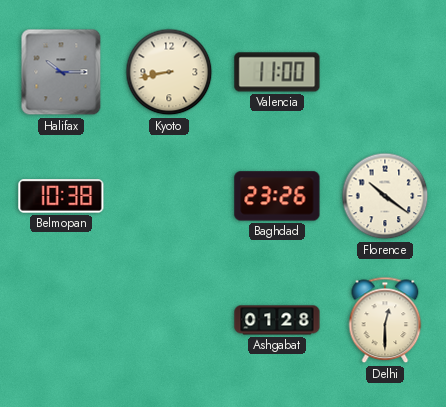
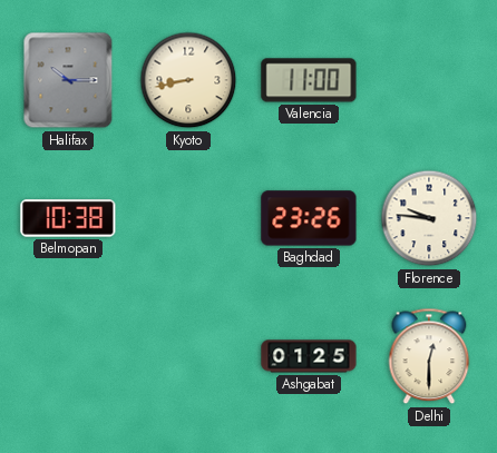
Florence: 10:21 -> 9:46
Ashgabat: 01:28 -> 01:25
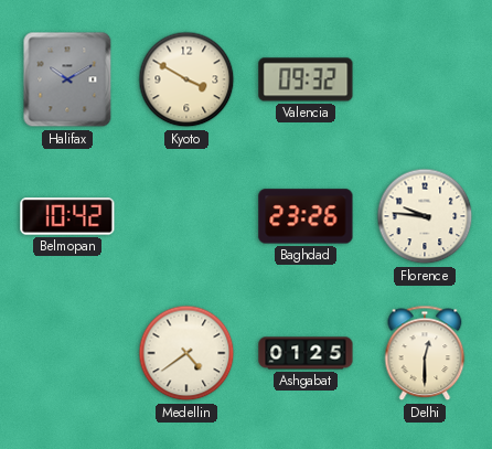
Halifax: 10:15 -> 10:10
Kyoto: 8:43 -> 3:50
Valencia: 11:00 -> 09:32
Belmopan: 10:38 -> 10:42
Medellin: none -> 4:39
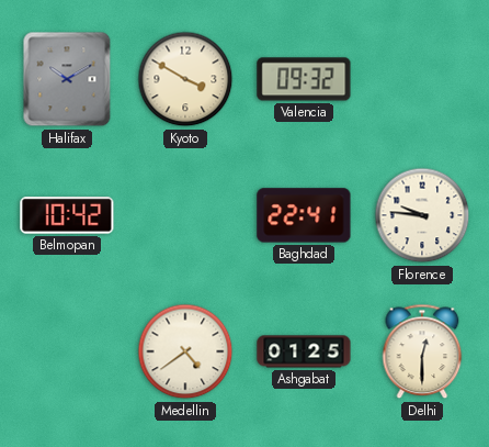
Baghdad: 23:26 -> 22:41
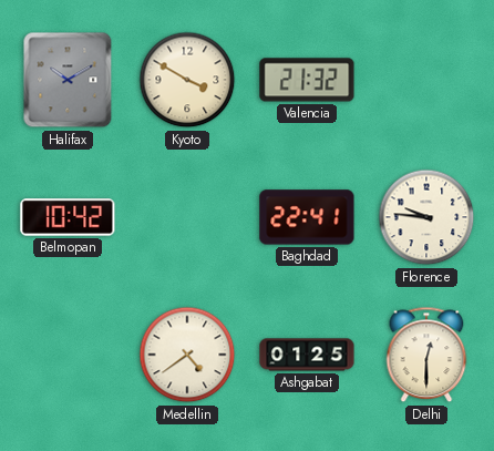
Valencia: 09:32 -> 21:32
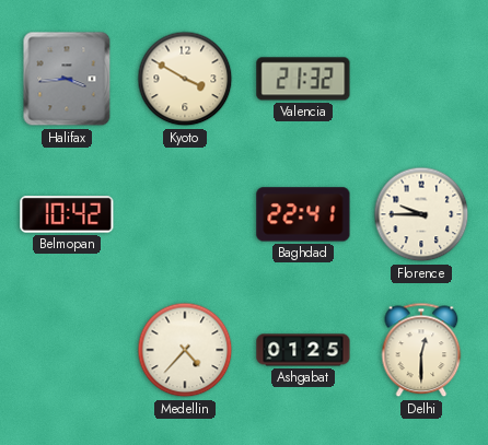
Halifax: 10:10 -> 3:44
Florence: 9:46 -> 9:45
Medellin: 4:39 -> 4:37
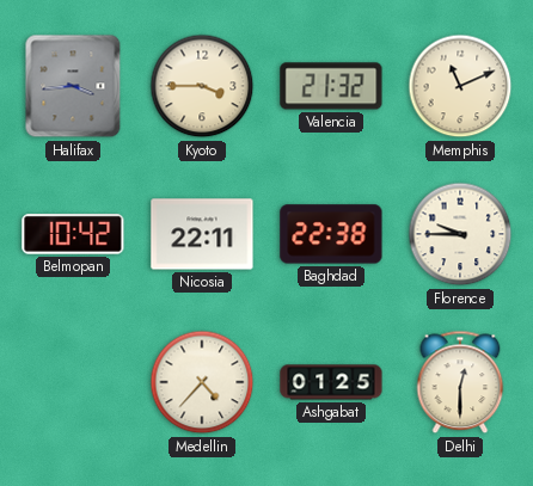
Kyoto: 3:50 -> 3:45
Memphis: none -> 11:11
Nicosia: none -> 22:11
Baghdad: 22:41 -> 22:38
